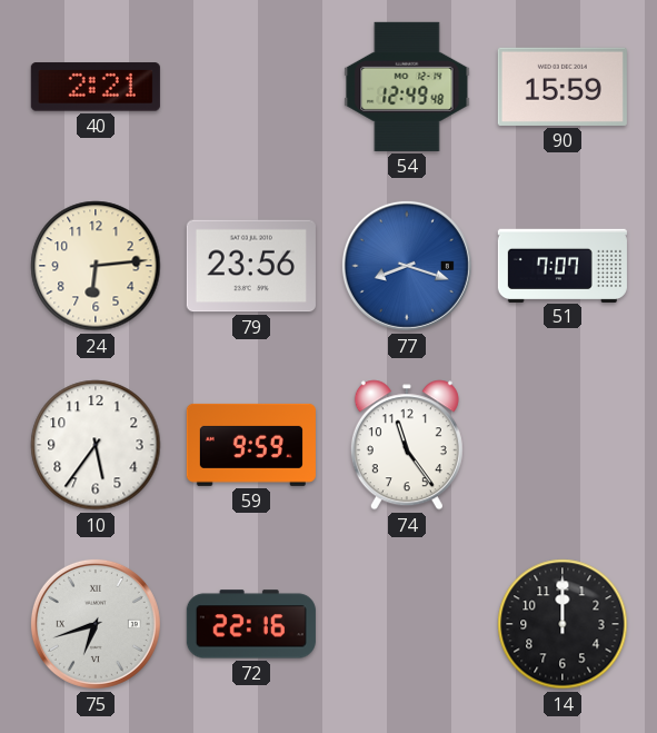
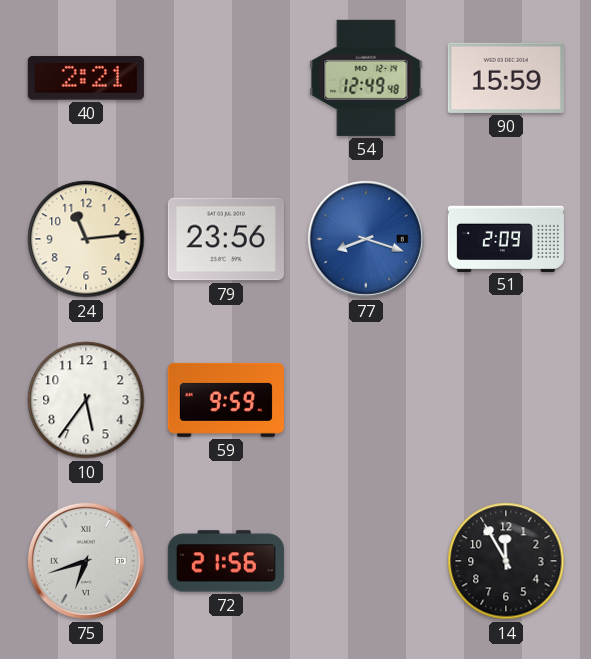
24: 6:14 -> 11:14
51: 7:07 -> 2:09
74: 11:24 -> none
72: 22:16 -> 21:56
14: 12:00 -> 11:55
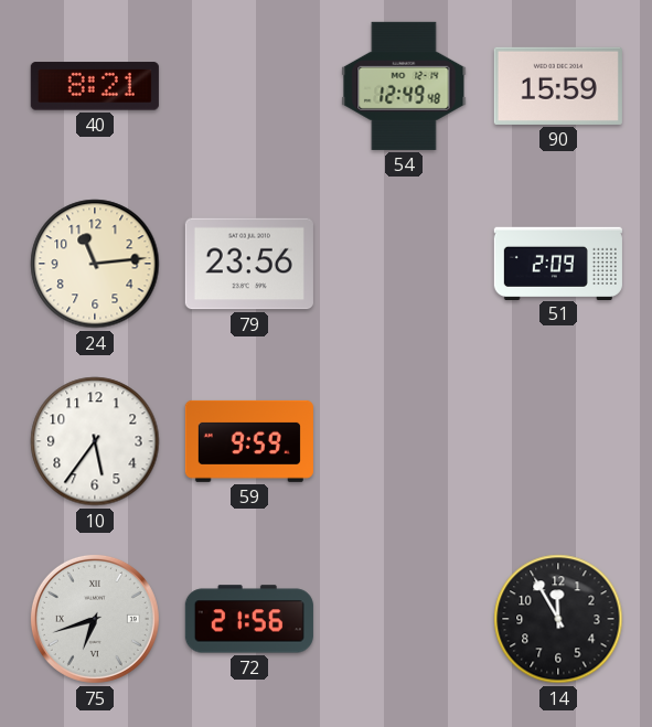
40: 2:21 -> 8:21
77: 8:18 -> none
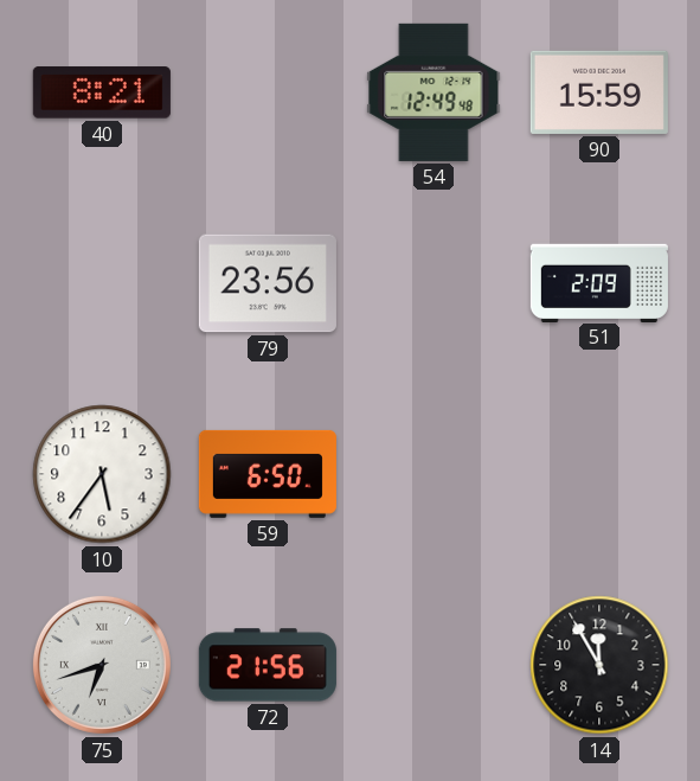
24: 11:14 -> none
59: 9:59 -> 6:50
